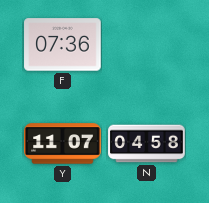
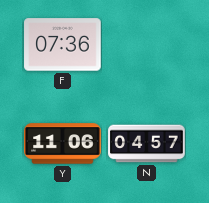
Y: 11:07 -> 11:06
N: 04:58 -> 04:57
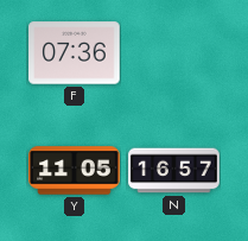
Y: 11:06 -> 11:05
N: 04:57 -> 16:57
